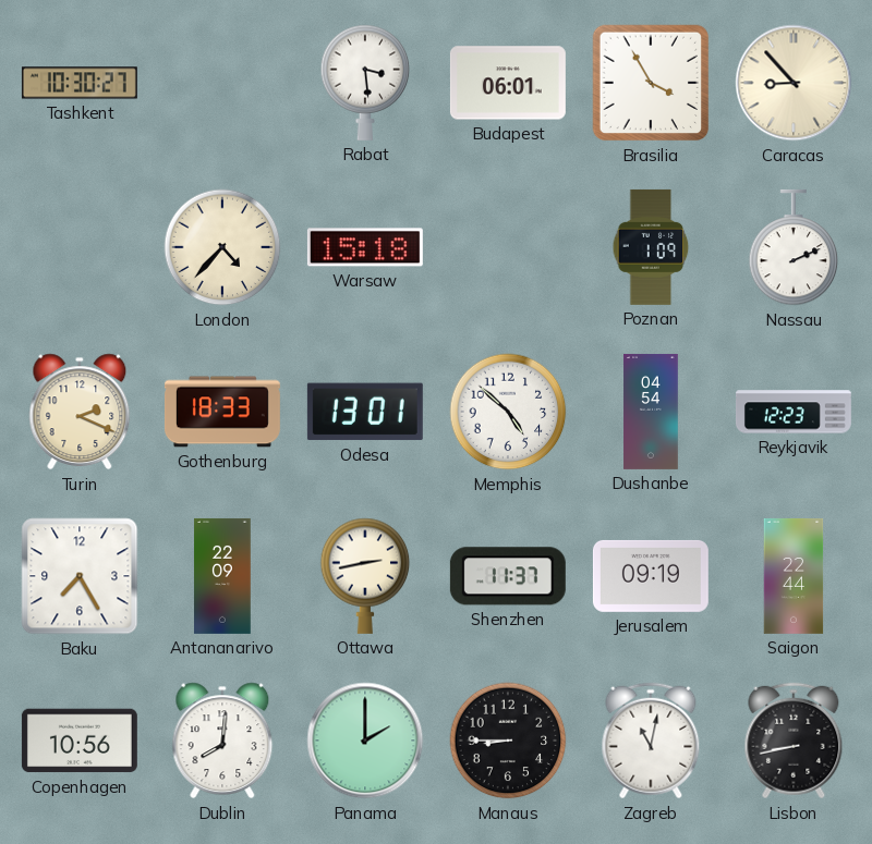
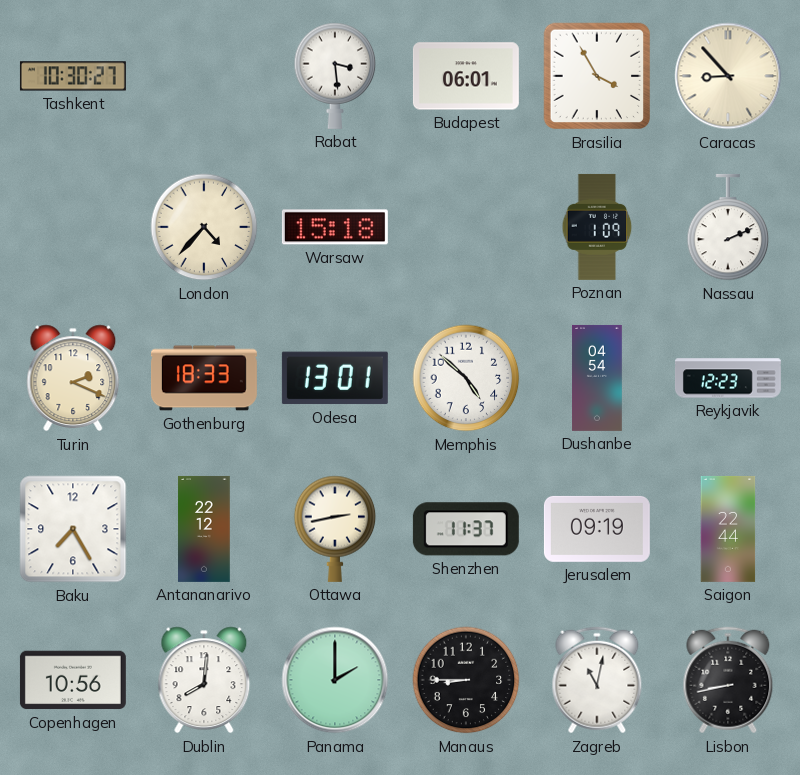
Antananarivo: 22:09 -> 22:12
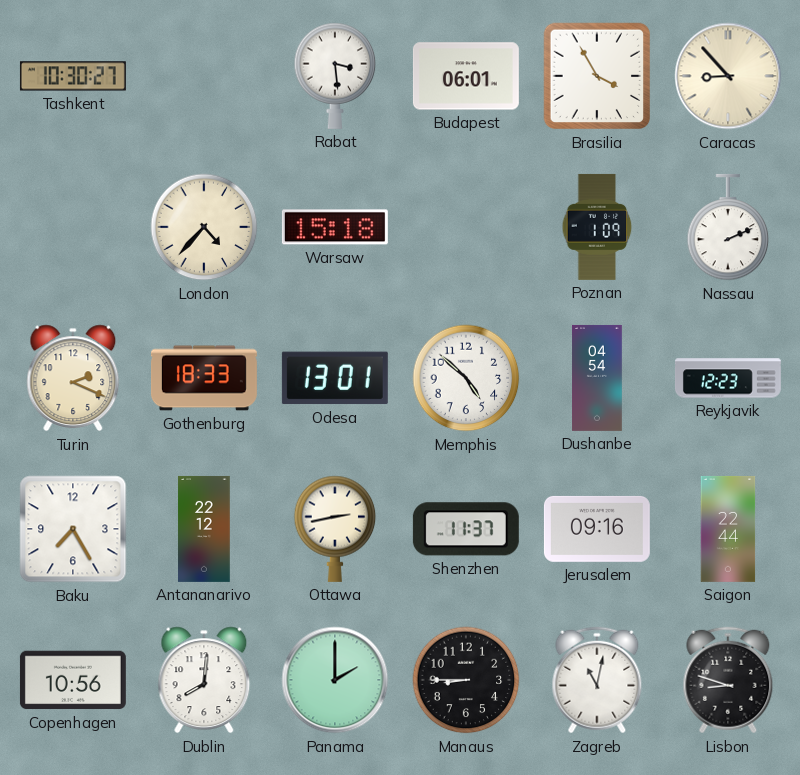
Jerusalem: 09:19 -> 09:16
Lisbon: 8:43 -> 8:48
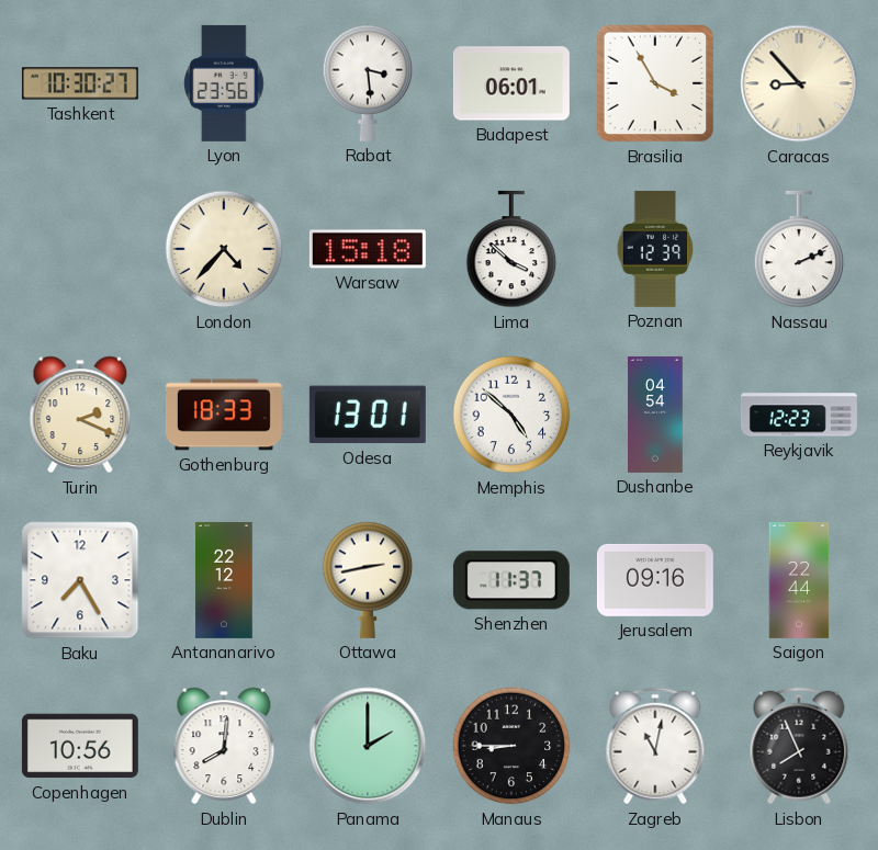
Lyon: none -> 23:56
Lima: none -> 3:52
Poznan: 1:09 -> 12:39
Lisbon: 8:48 -> 7:56
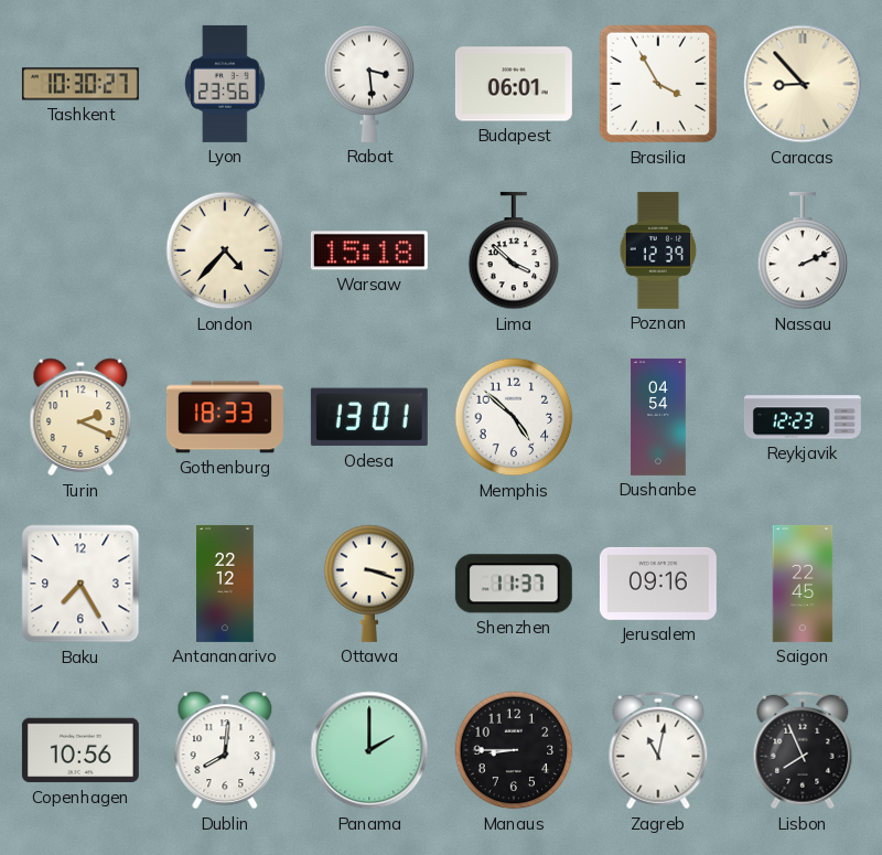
Ottawa: 2:43 -> 3:18
Saigon: 22:44 -> 22:45
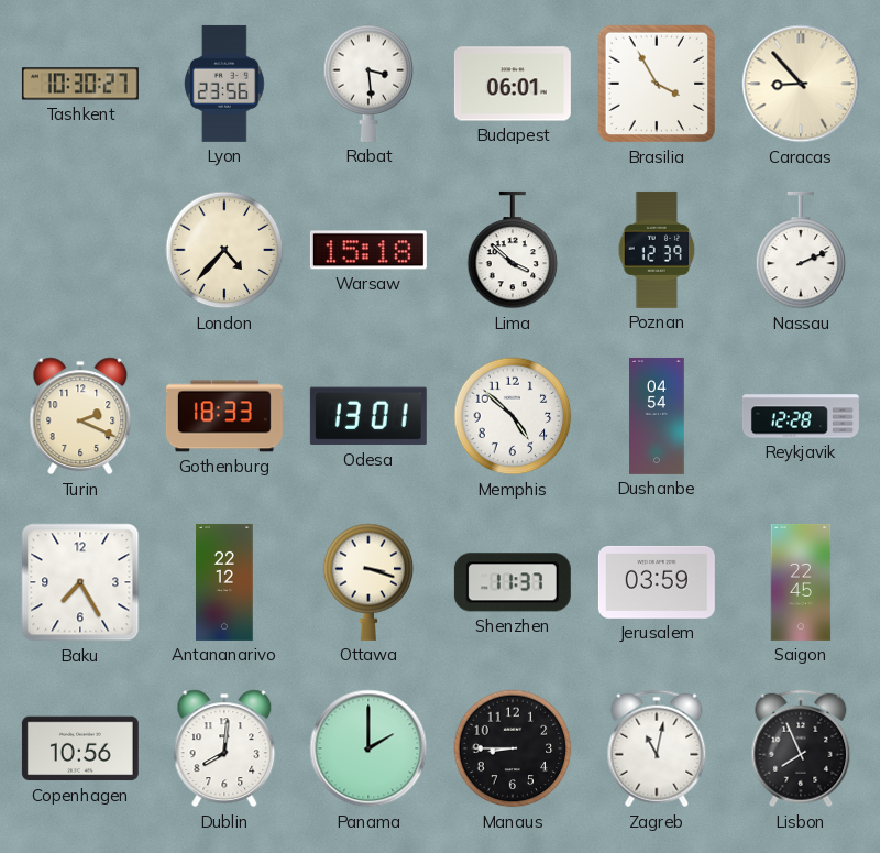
Reykjavik: 12:23 -> 12:28
Jerusalem: 09:16 -> 03:59
